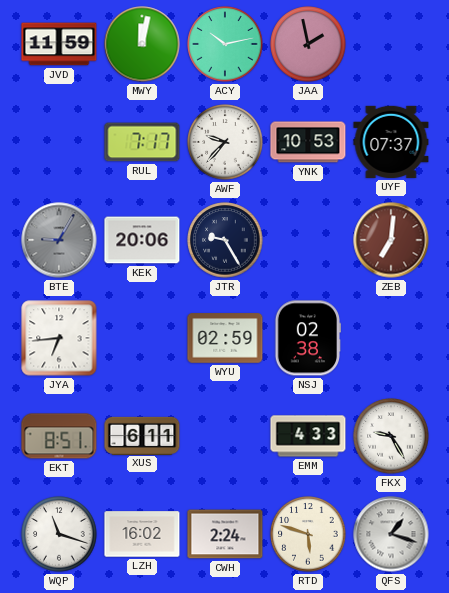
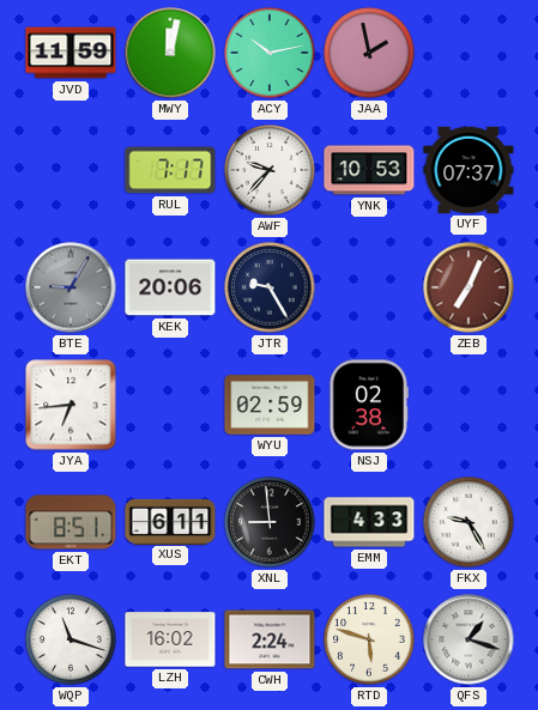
ZEB: 7:01 -> 7:04
XNL: none -> 8:59
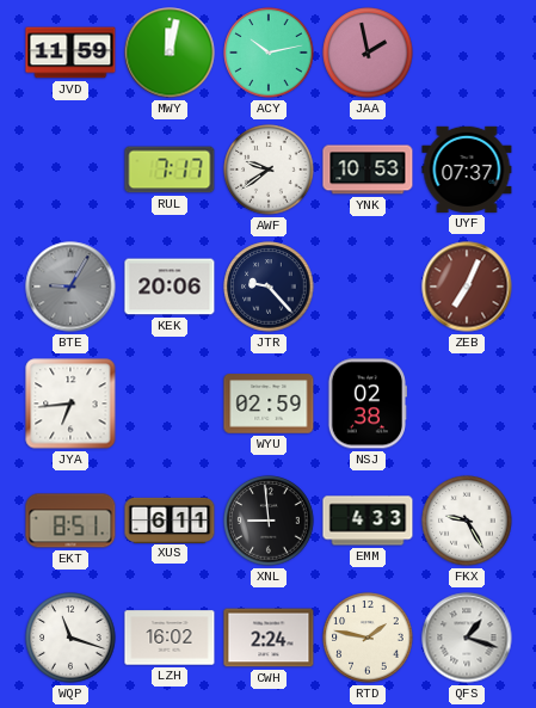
AWF: 9:37 -> 9:39
JTR: 9:25 -> 9:23
RTD: 5:48 -> 1:47
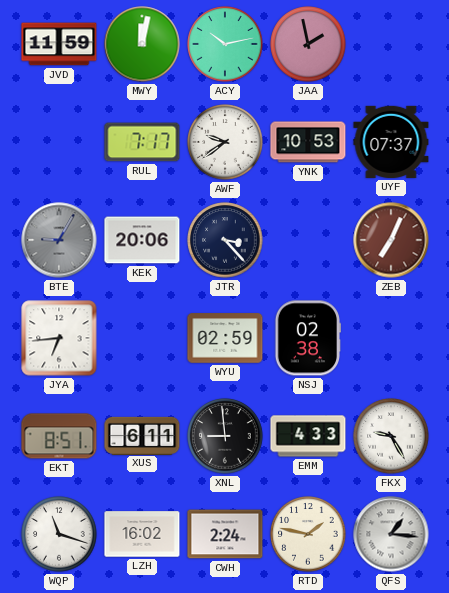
JTR: 9:23 -> 3:23
QFS: 1:18 -> 1:16
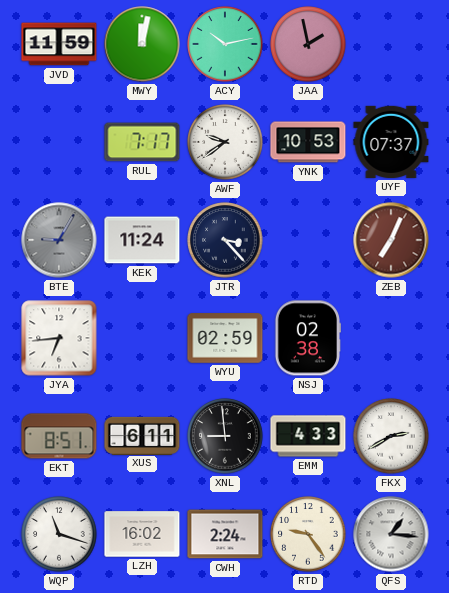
KEK: 20:06 -> 11:24
FKX: 9:25 -> 2:40
RTD: 1:47 -> 9:24
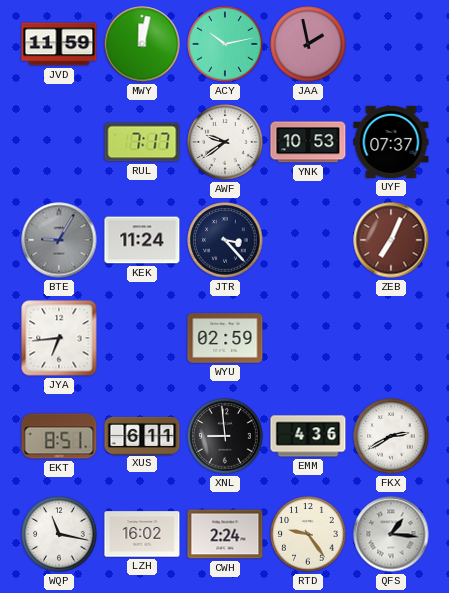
NSJ: 02:38 -> none
EMM: 4:33 -> 4:36
WQP: 11:18 -> 11:17
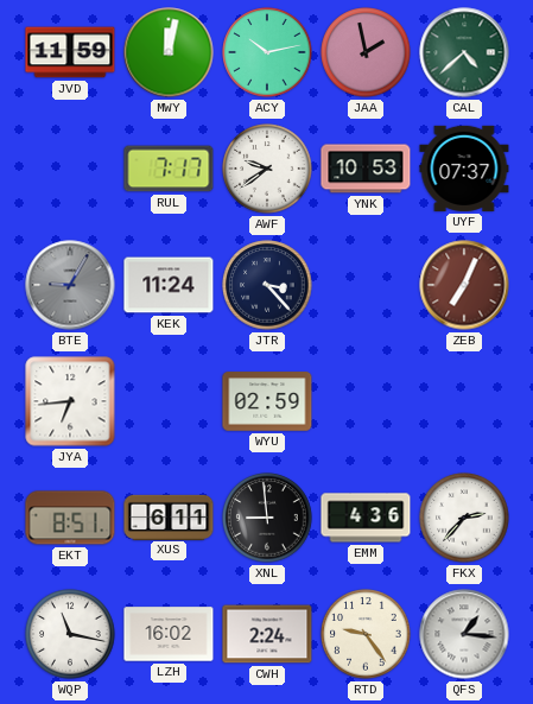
CAL: none -> 4:38
FKX: 2:40 -> 2:37
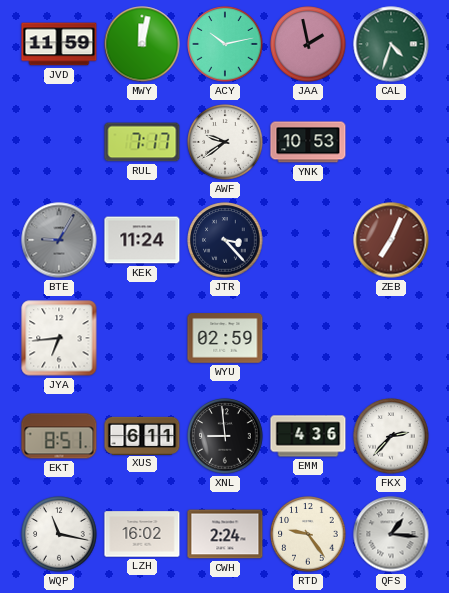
CAL: 4:38 -> 4:33
UYF: 07:37 -> none
